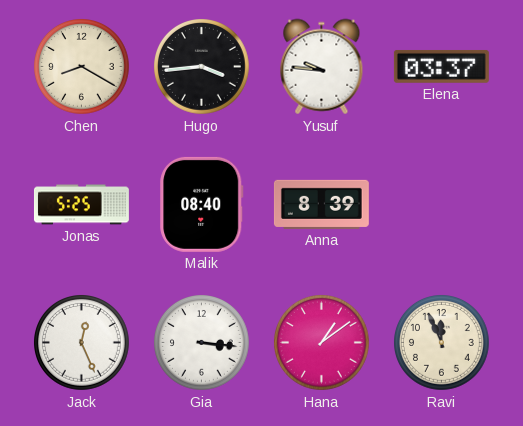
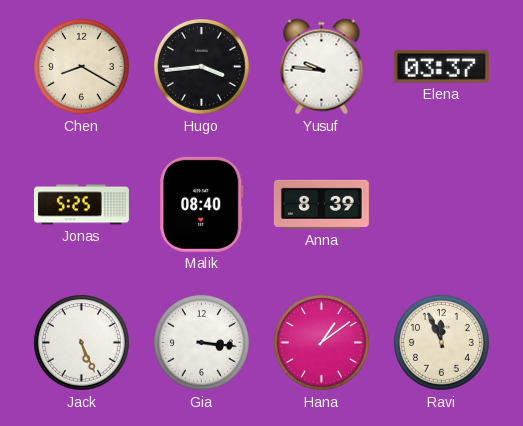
Jack: 12:26 -> 5:26
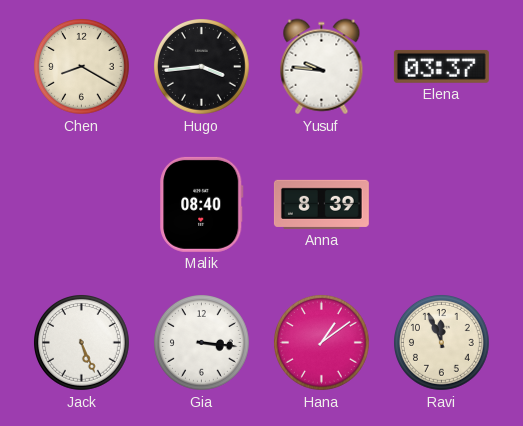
Jonas: 5:25 -> none
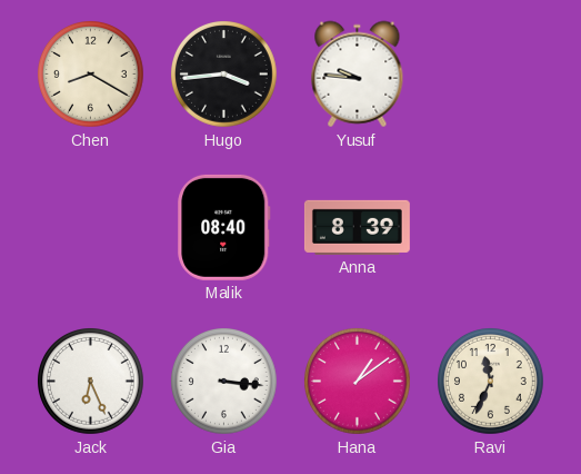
Elena: 03:37 -> none
Jack: 5:26 -> 6:26
Ravi: 11:56 -> 11:34
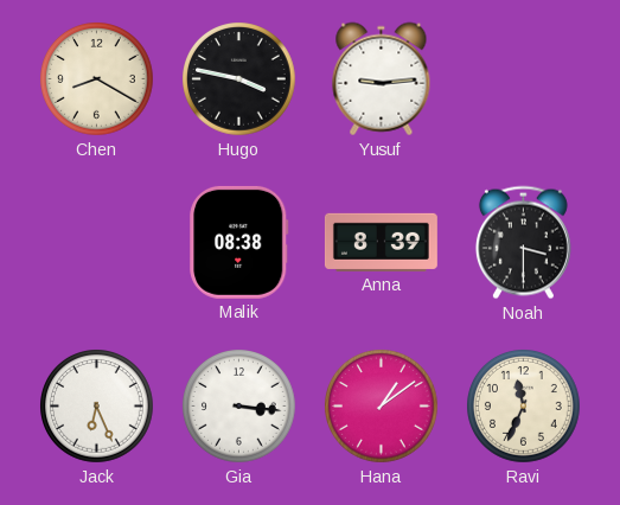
Hugo: 3:44 -> 3:47
Yusuf: 9:46 -> 9:14
Malik: 08:40 -> 08:38
Noah: none -> 3:30
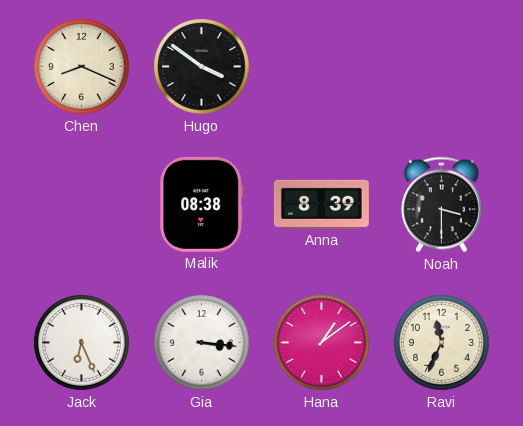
Chen: 8:20 -> 8:19
Hugo: 3:47 -> 3:51
Yusuf: 9:14 -> none
